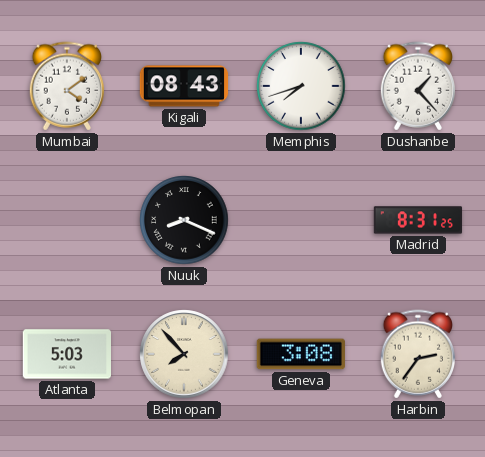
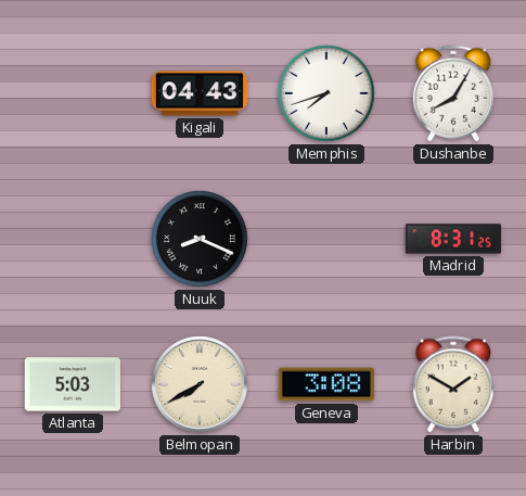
Mumbai: 4:09 -> none
Kigali: 08:43 -> 04:43
Dushanbe: 1:23 -> 8:05
Belmopan: 7:53 -> 7:40
Harbin: 2:36 -> 1:50
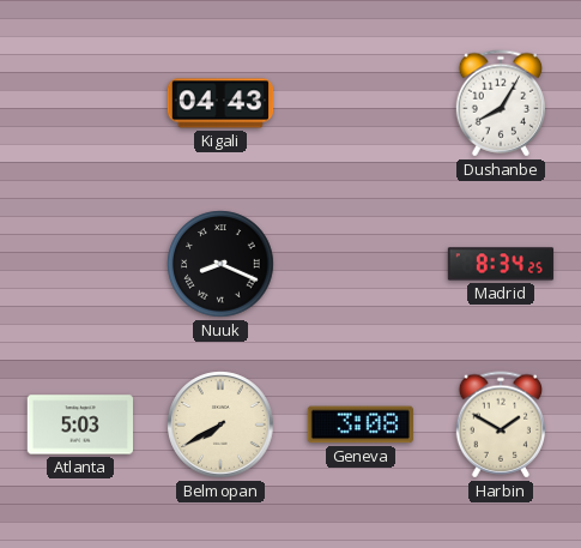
Memphis: 7:42 -> none
Madrid: 8:31 -> 8:34
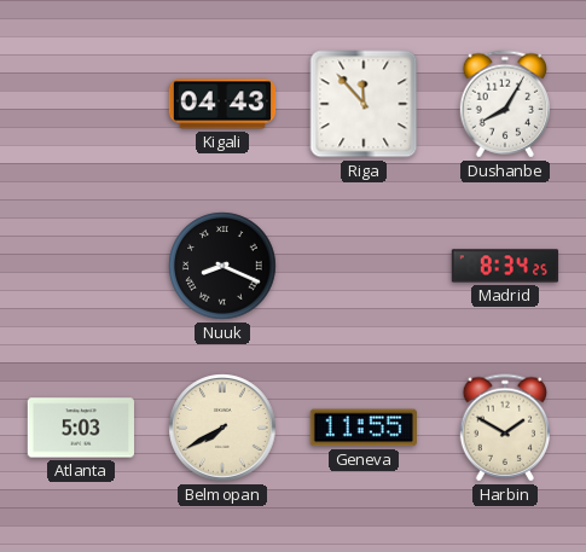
Riga: none -> 11:53
Geneva: 3:08 -> 11:55
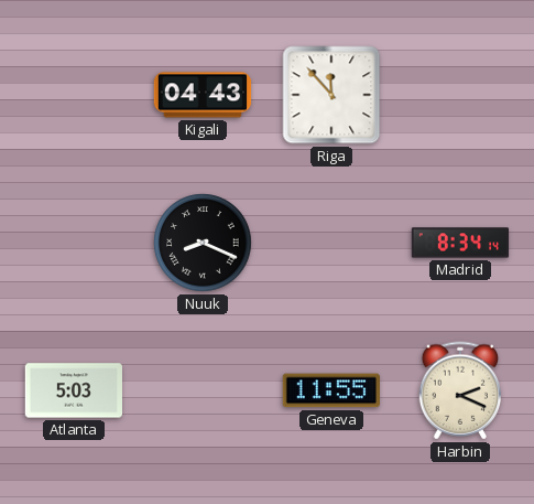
Dushanbe: 8:05 -> none
Madrid: 8:34:25 -> 8:34:14
Belmopan: 7:40 -> none
Harbin: 1:50 -> 2:19
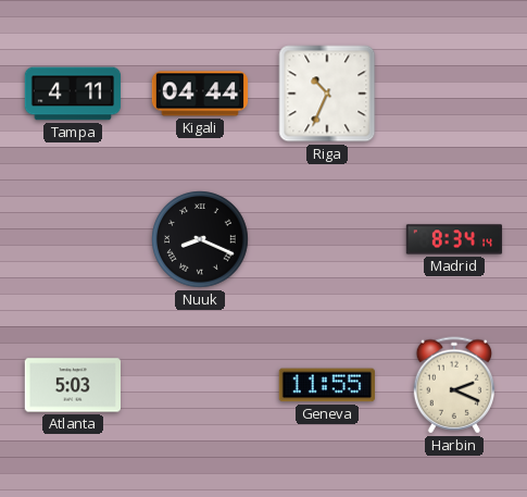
Tampa: none -> 4:11
Kigali: 04:43 -> 04:44
Riga: 11:53 -> 10:34
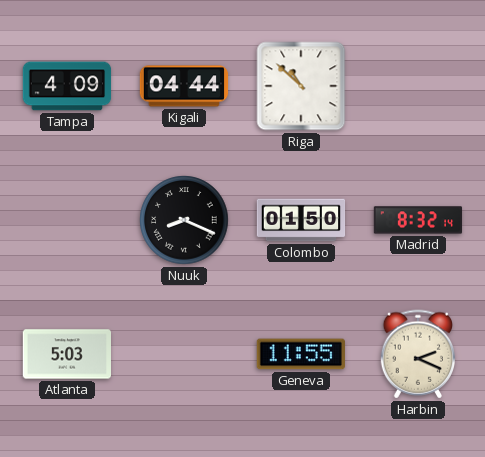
Tampa: 4:11 -> 4:09
Riga: 10:34 -> 10:52
Colombo: none -> 01:50
Madrid: 8:34 -> 8:32
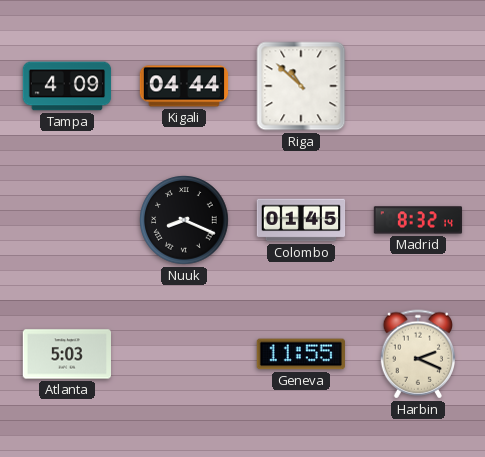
Colombo: 01:50 -> 01:45
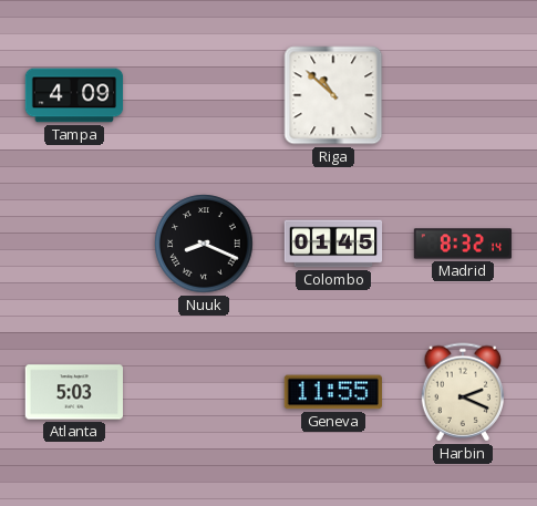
Kigali: 04:44 -> none
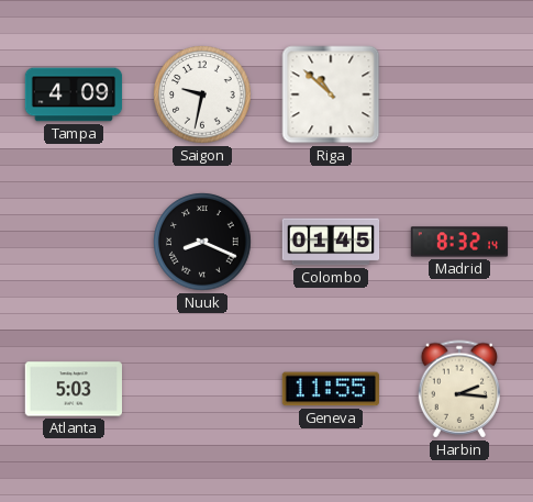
Saigon: none -> 9:32
Harbin: 2:19 -> 2:16
